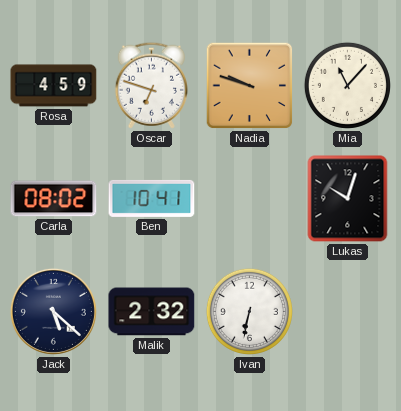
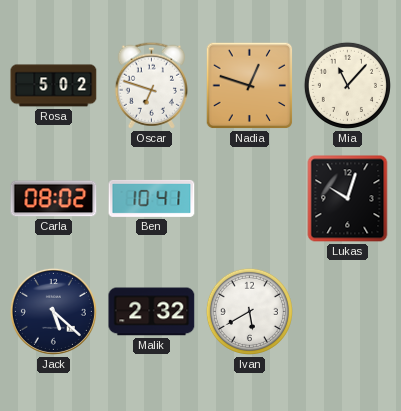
Rosa: 4:59 -> 5:02
Nadia: 9:48 -> 12:48
Ivan: 6:32 -> 5:40
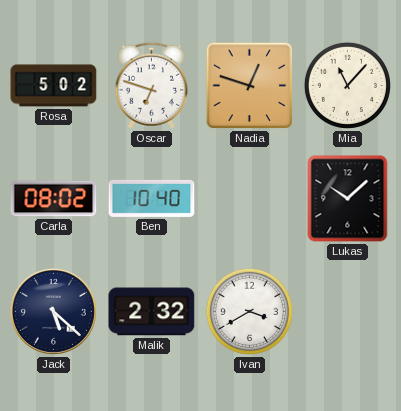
Ben: 10:41 -> 10:40
Lukas: 10:03 -> 10:08
Ivan: 5:40 -> 3:40
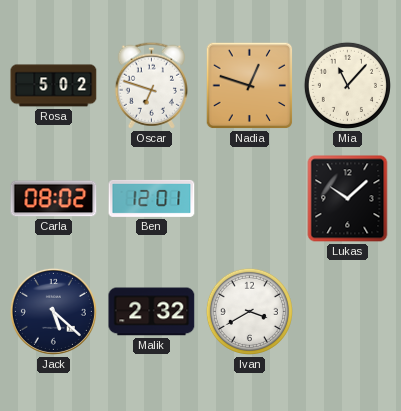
Ben: 10:40 -> 12:01
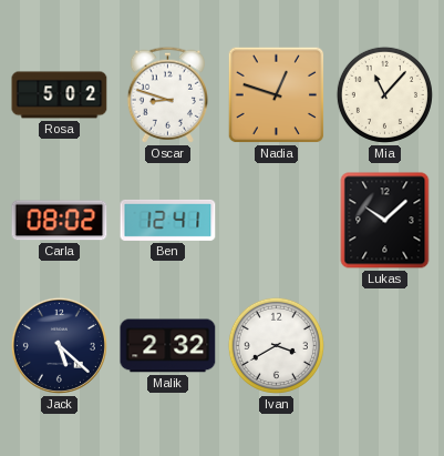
Oscar: 6:48 -> 8:48
Ben: 12:01 -> 12:41
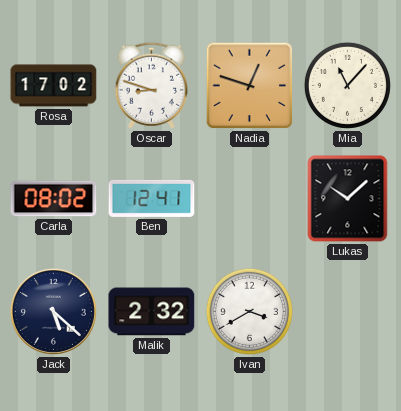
Rosa: 5:02 -> 17:02
